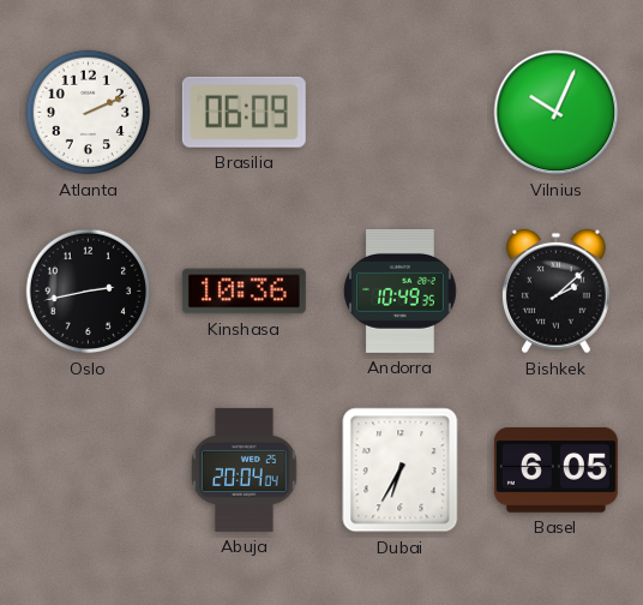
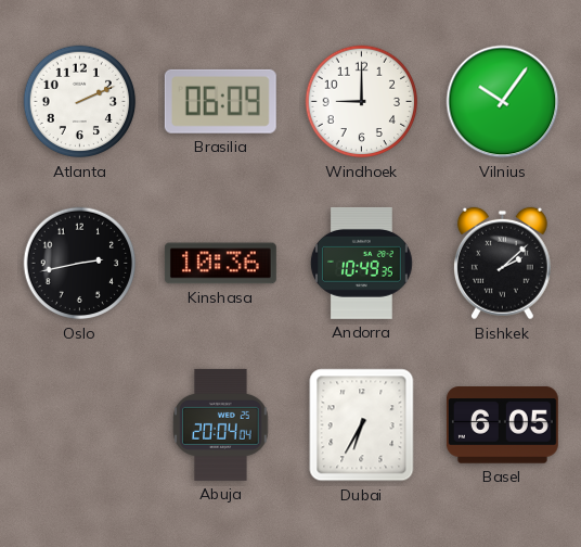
Windhoek: none -> 9:00
Vilnius: 10:04 -> 10:06
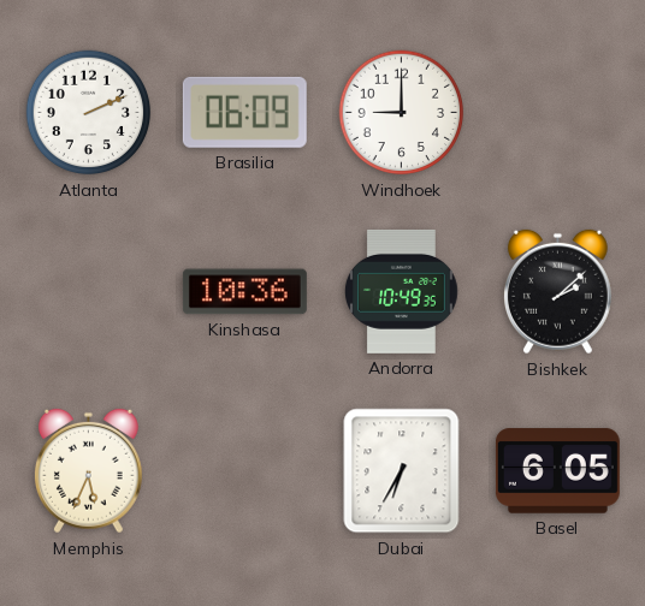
Vilnius: 10:06 -> none
Oslo: 2:43 -> none
Memphis: none -> 5:34
Abuja: 20:04 -> none
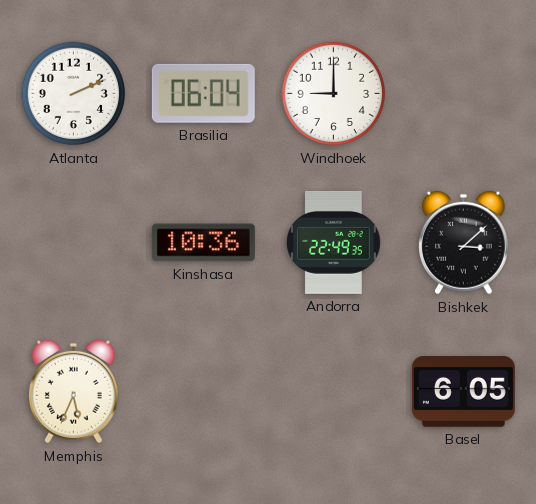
Brasilia: 06:09 -> 06:04
Andorra: 10:49 -> 22:49
Bishkek: 2:08 -> 3:08
Dubai: 6:35 -> none
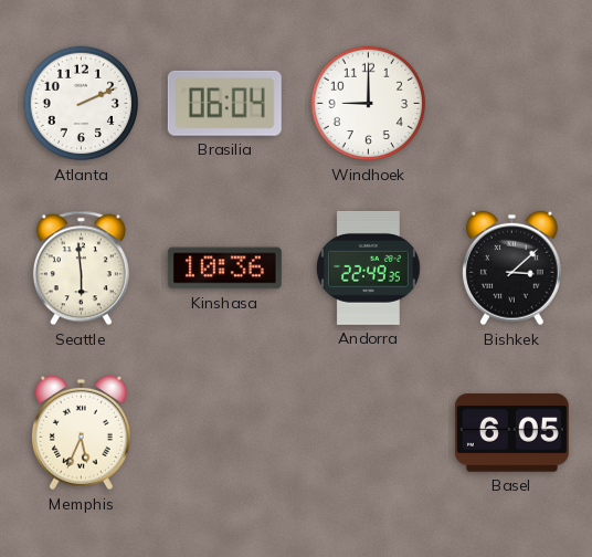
Seattle: none -> 5:59
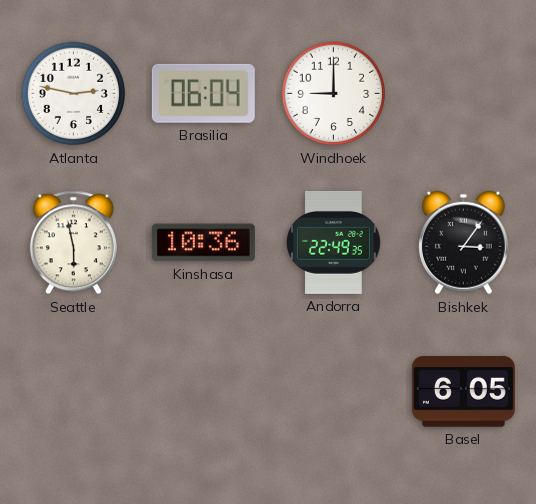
Atlanta: 2:11 -> 2:47
Seattle: 5:59 -> 5:58
Bishkek: 3:08 -> 3:06
Memphis: 5:34 -> none
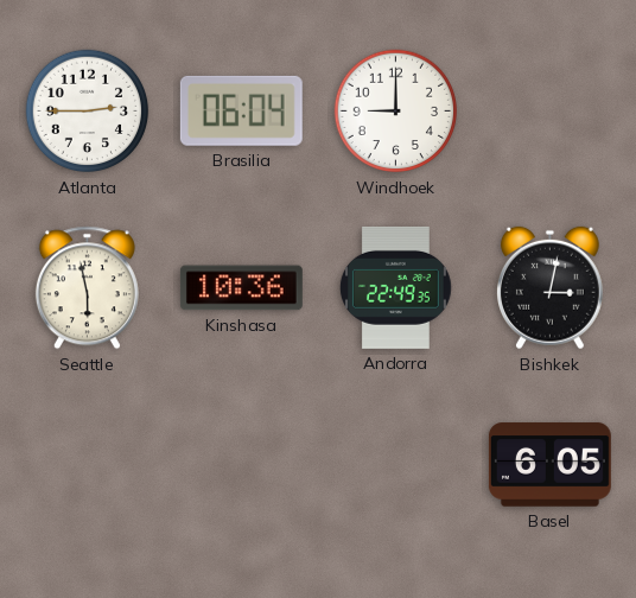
Atlanta: 2:47 -> 2:45
Bishkek: 3:06 -> 3:02
